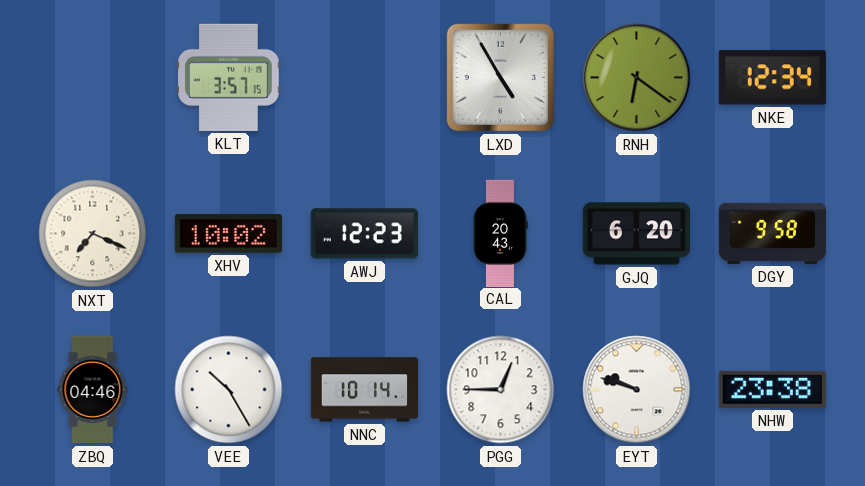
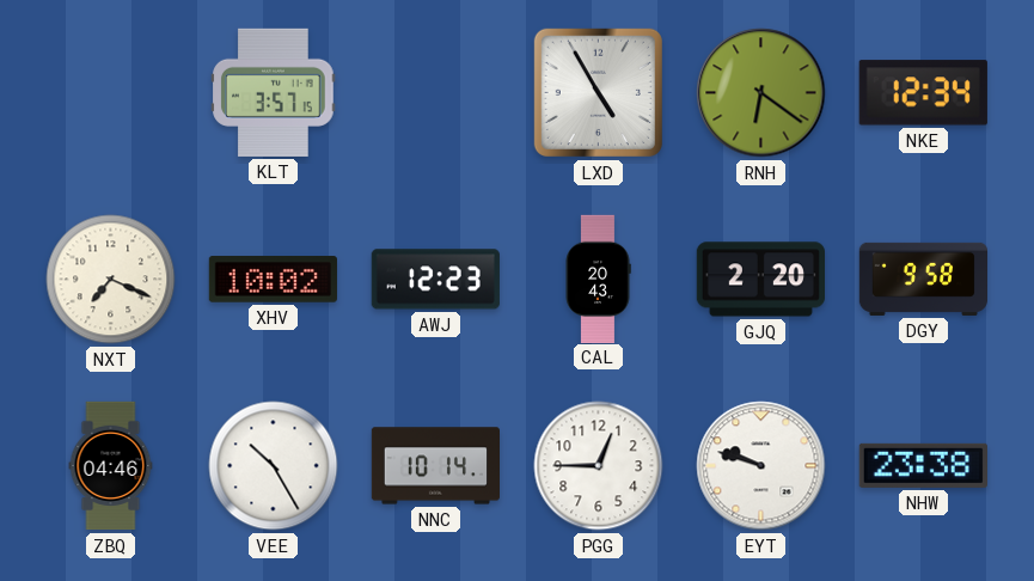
GJQ: 6:20 -> 2:20
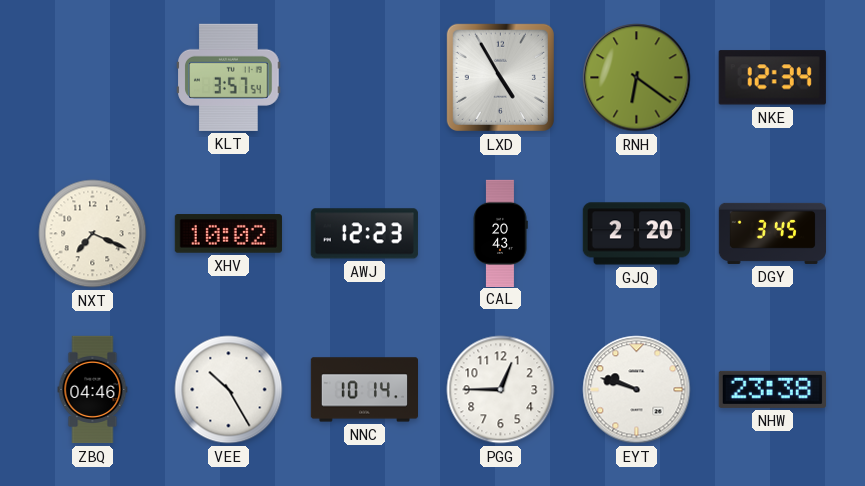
KLT: 3:57:15 -> 3:57:54
DGY: 9:58 -> 3:45
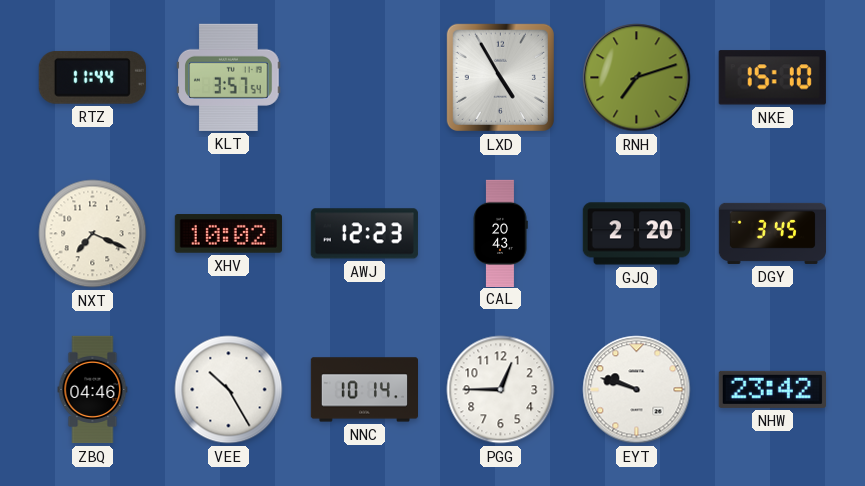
RTZ: none -> 11:44
RNH: 6:21 -> 7:12
NKE: 12:34 -> 15:10
NHW: 23:38 -> 23:42
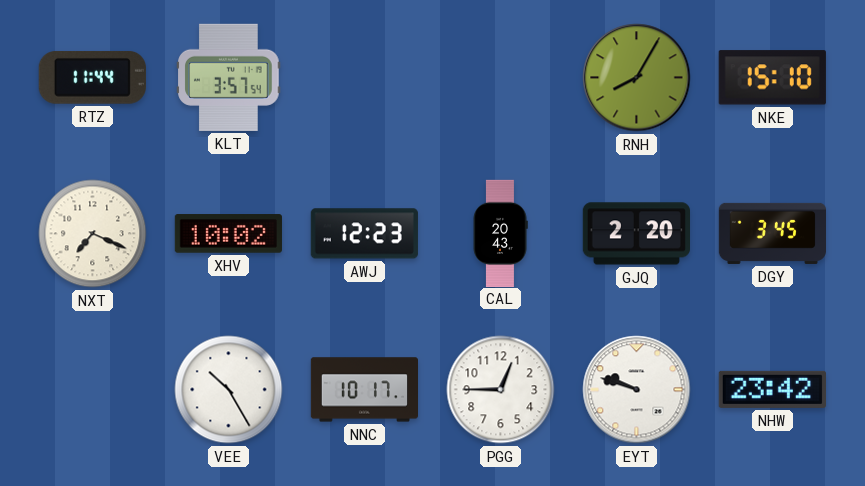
LXD: 4:55 -> none
RNH: 7:12 -> 8:05
ZBQ: 04:46 -> none
NNC: 10:14 -> 10:17
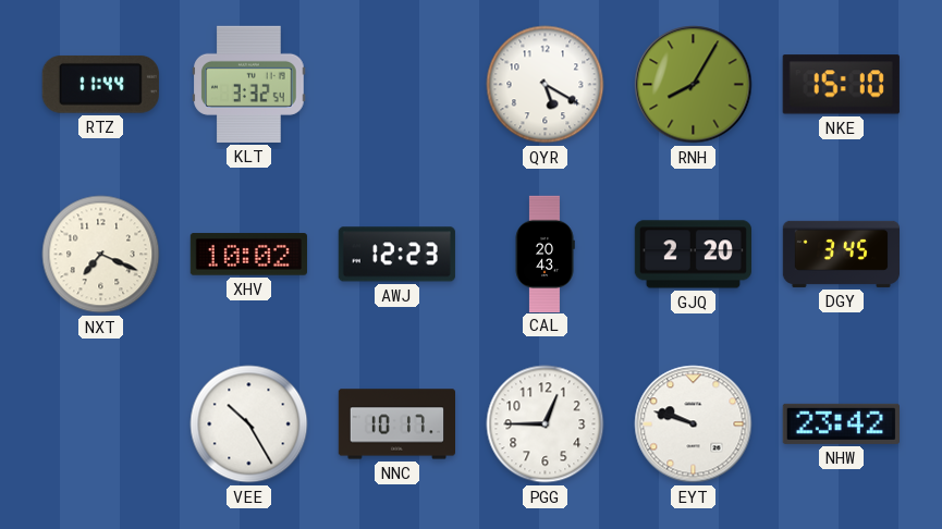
KLT: 3:57 -> 3:32
QYR: none -> 5:20
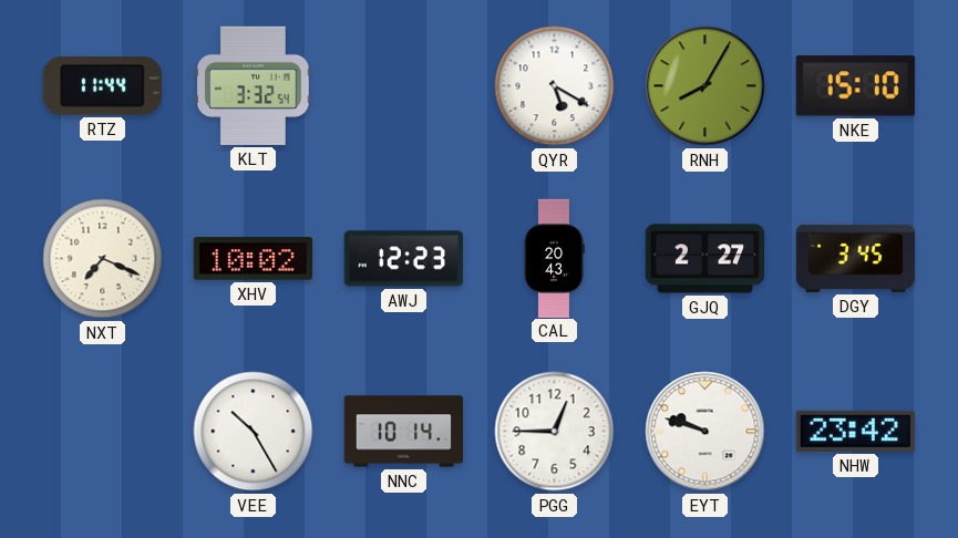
GJQ: 2:20 -> 2:27
NNC: 10:17 -> 10:14
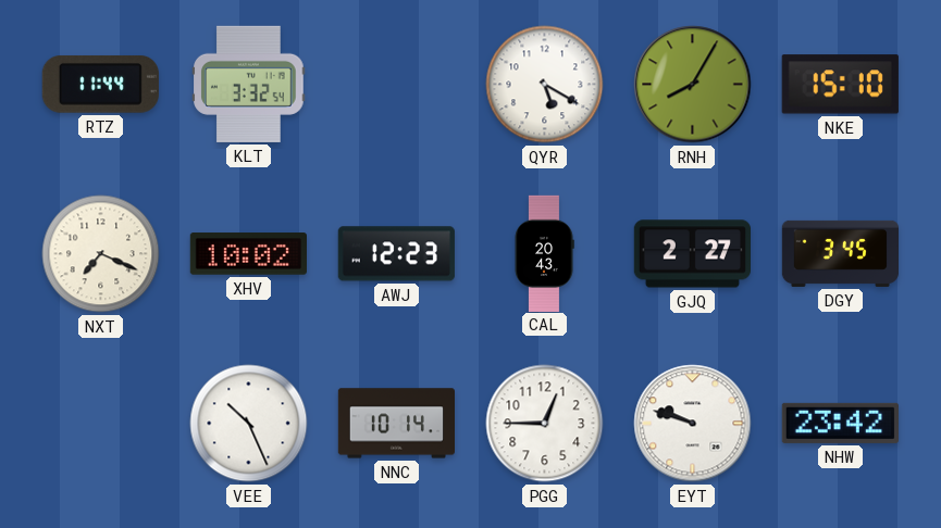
VEE: 10:25 -> 10:26
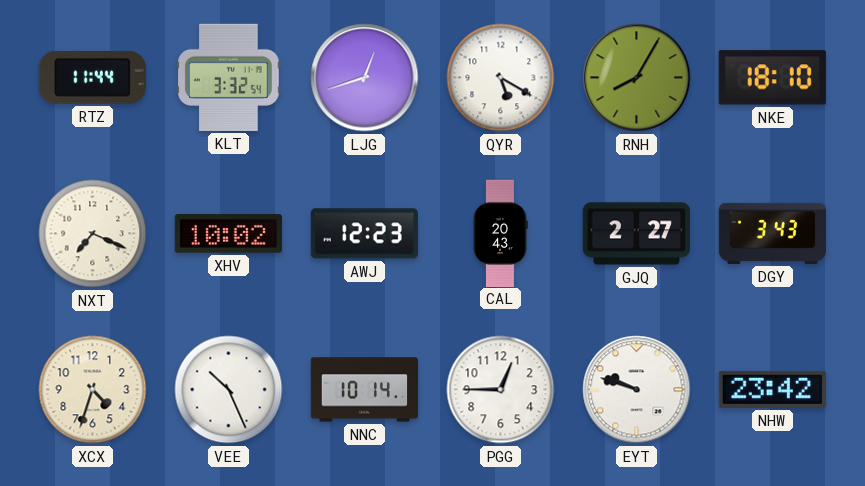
LJG: none -> 12:42
NKE: 15:10 -> 18:10
DGY: 3:45 -> 3:43
XCX: none -> 4:33
